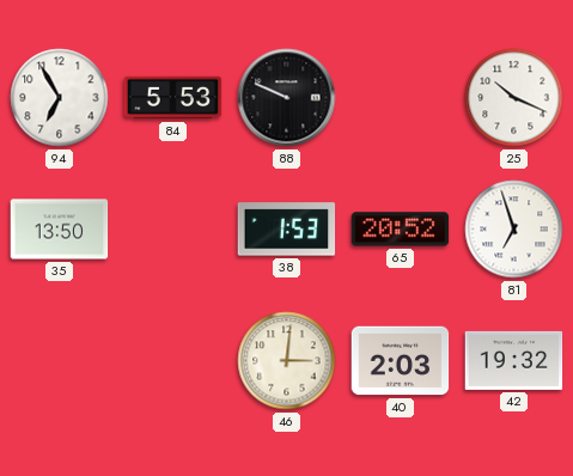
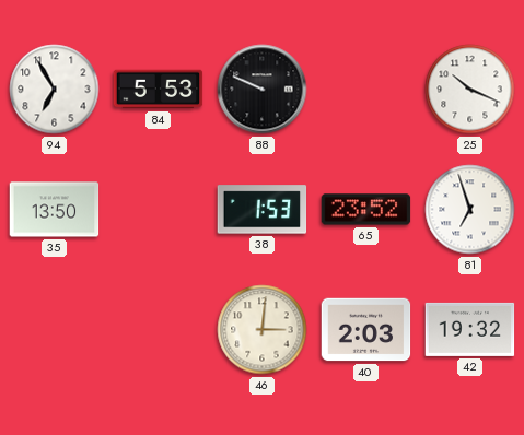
65: 20:52 -> 23:52
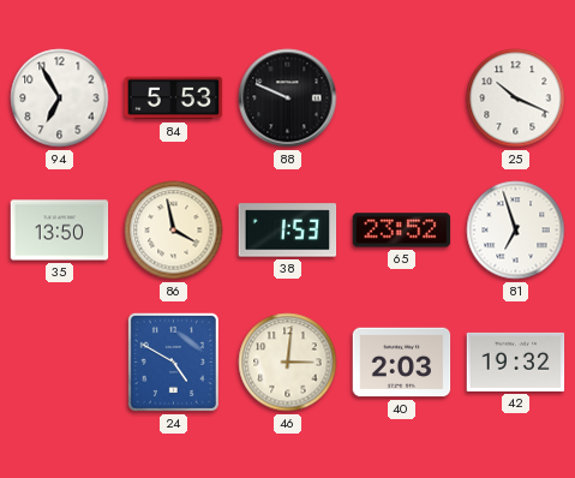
86: none -> 3:58
24: none -> 4:50
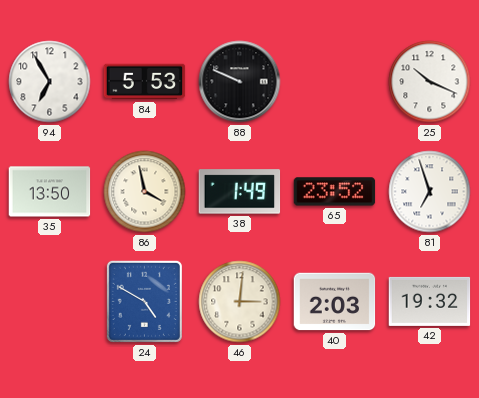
38: 1:53 -> 1:49
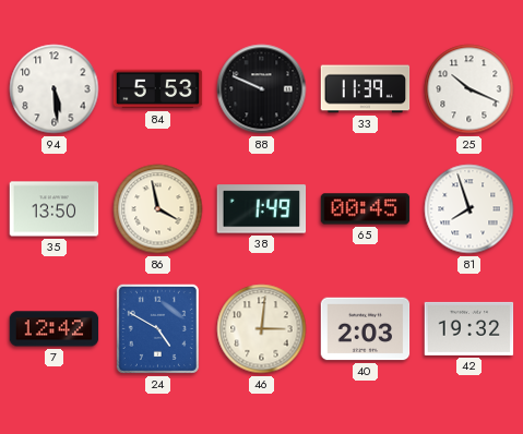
94: 6:55 -> 5:29
33: none -> 11:39
65: 23:52 -> 00:45
81: 6:57 -> 7:57
7: none -> 12:42
